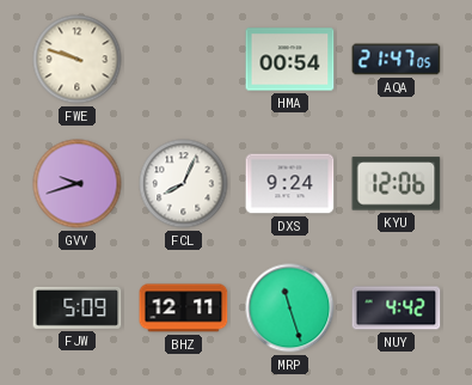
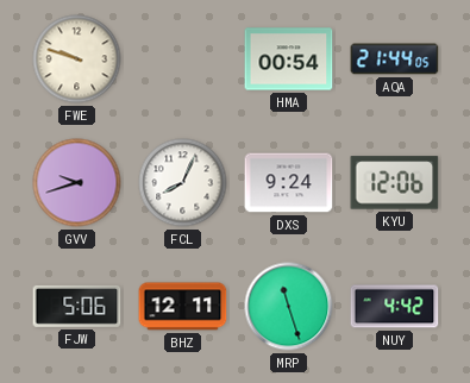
AQA: 21:47 -> 21:44
FJW: 5:09 -> 5:06
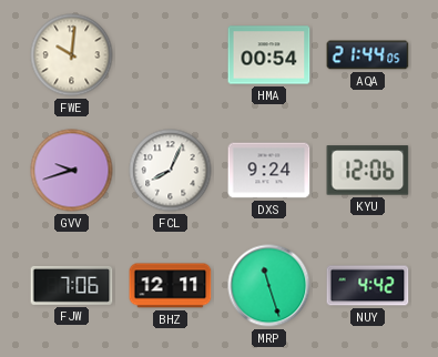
FWE: 9:48 -> 10:01
FJW: 5:06 -> 7:06
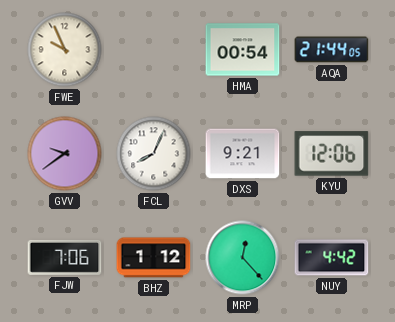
FWE: 10:01 -> 9:56
GVV: 9:42 -> 9:39
DXS: 9:24 -> 9:21
BHZ: 12:11 -> 1:12
MRP: 11:27 -> 12:23
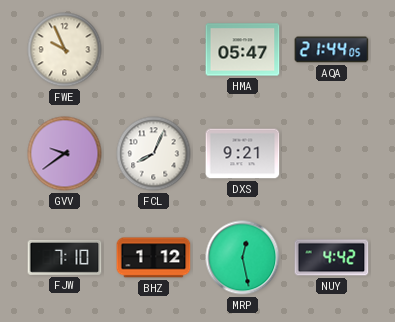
HMA: 00:54 -> 05:47
KYU: 12:06 -> none
FJW: 7:06 -> 7:10
MRP: 12:23 -> 12:28
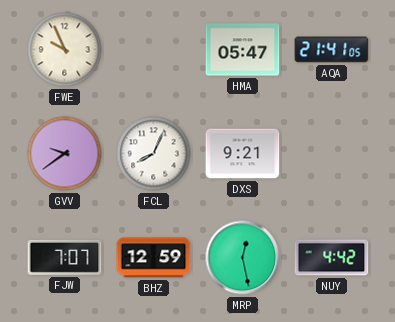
AQA: 21:44 -> 21:41
FJW: 7:10 -> 7:07
BHZ: 1:12 -> 12:59
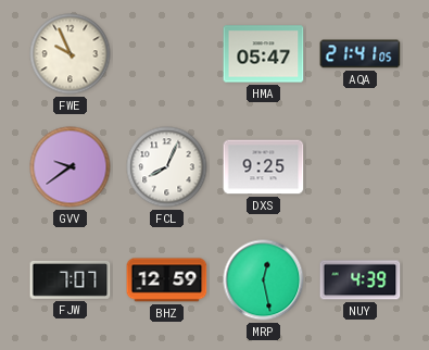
DXS: 9:21 -> 9:25
NUY: 4:42 -> 4:39
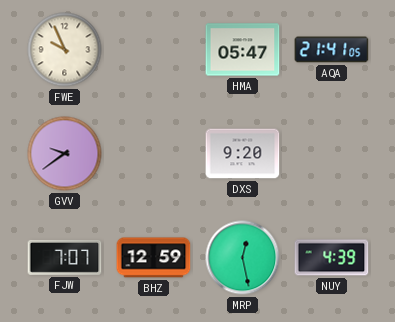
FCL: 8:04 -> none
DXS: 9:25 -> 9:20
